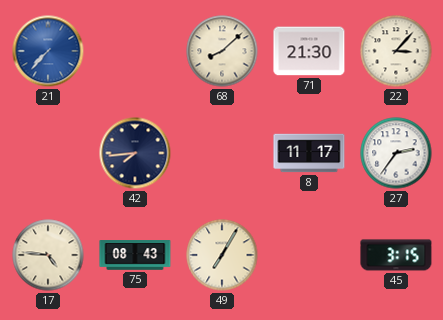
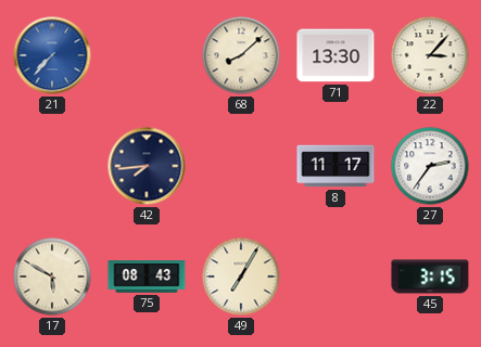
71: 21:30 -> 13:30
17: 4:46 -> 5:50
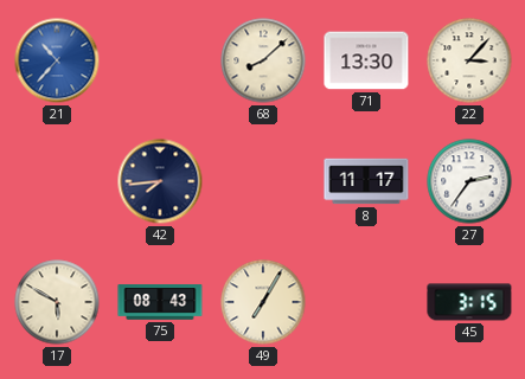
21: 7:37 -> 10:37
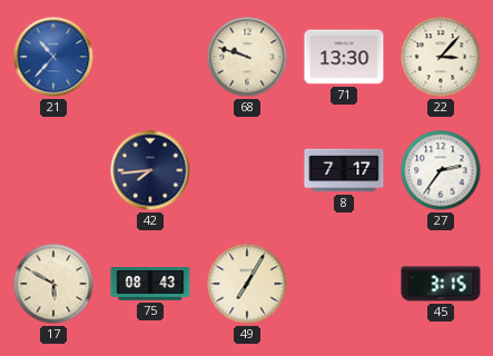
68: 8:08 -> 9:48
8: 11:17 -> 7:17
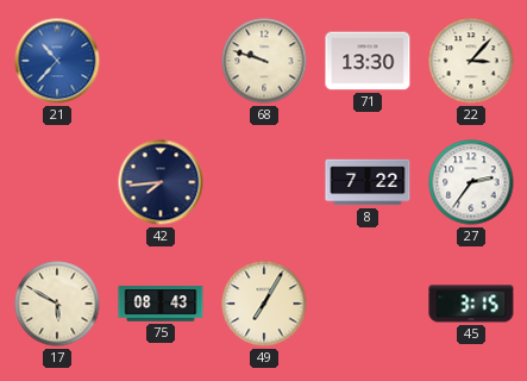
8: 7:17 -> 7:22
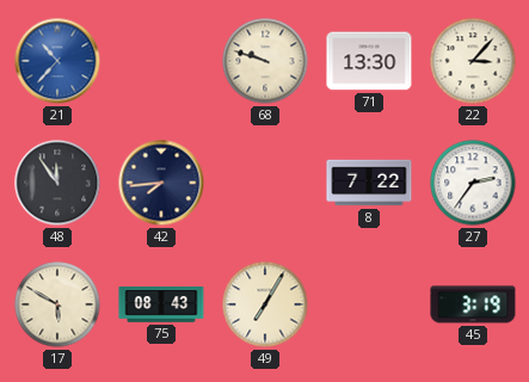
48: none -> 11:54
45: 3:15 -> 3:19
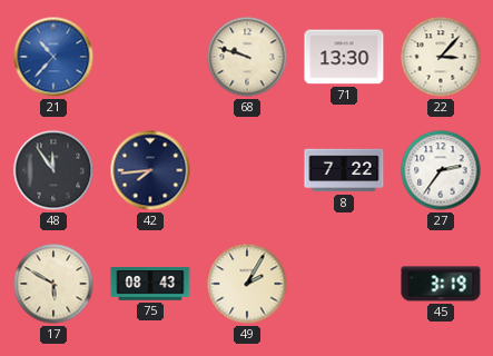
49: 7:05 -> 2:05
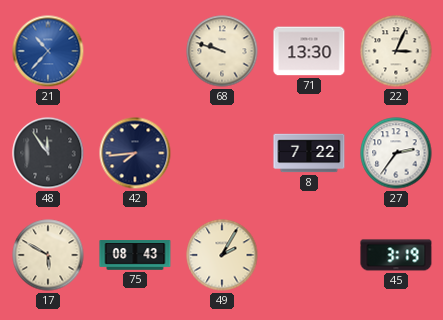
22: 3:07 -> 3:04
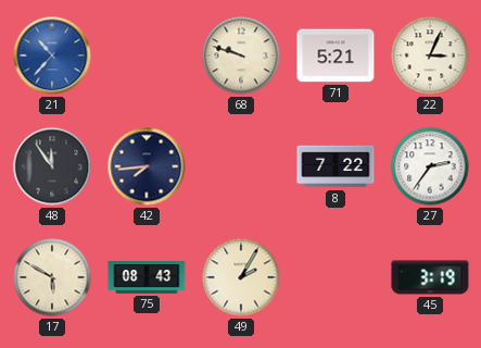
71: 13:30 -> 5:21
